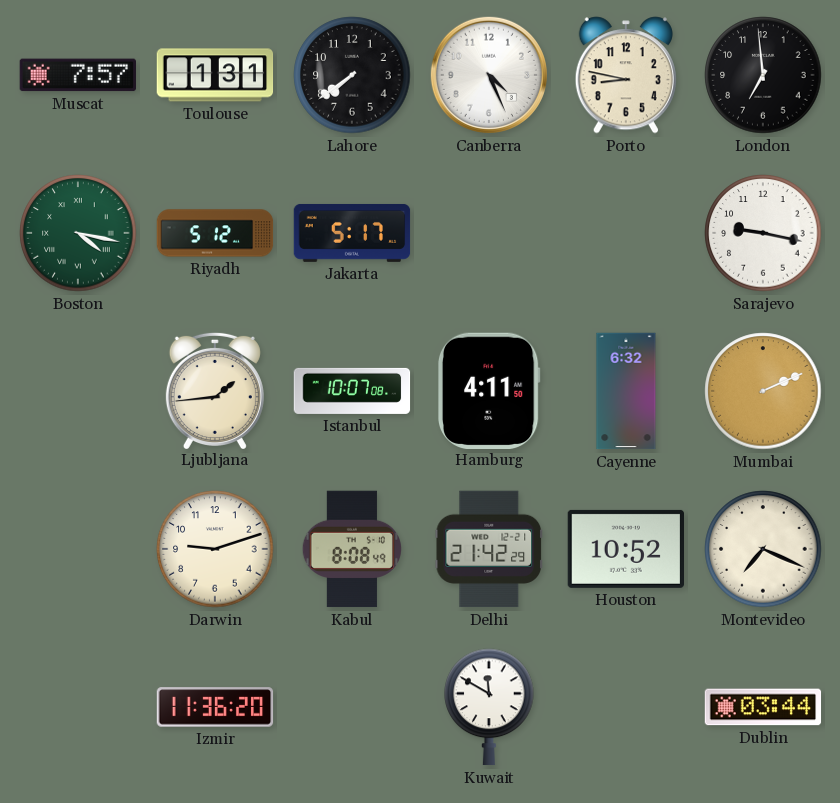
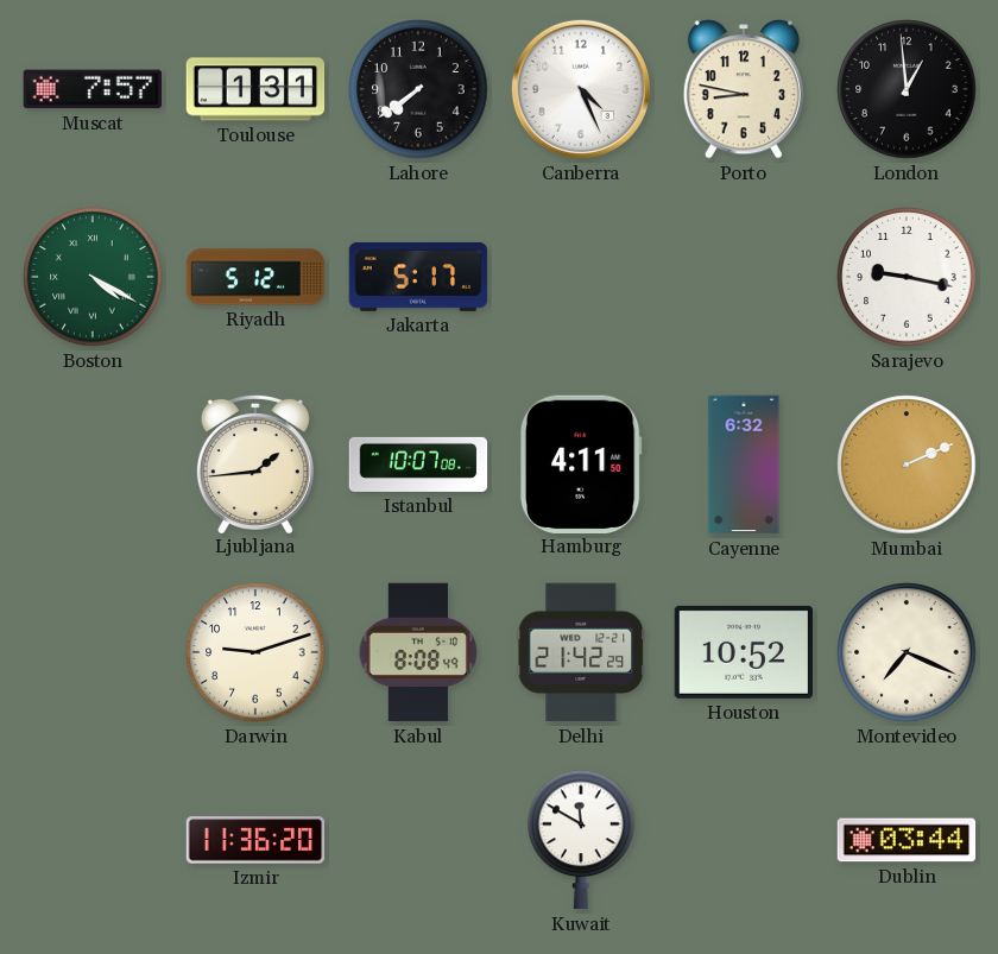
London: 6:59 -> 12:59
Boston: 4:17 -> 4:20
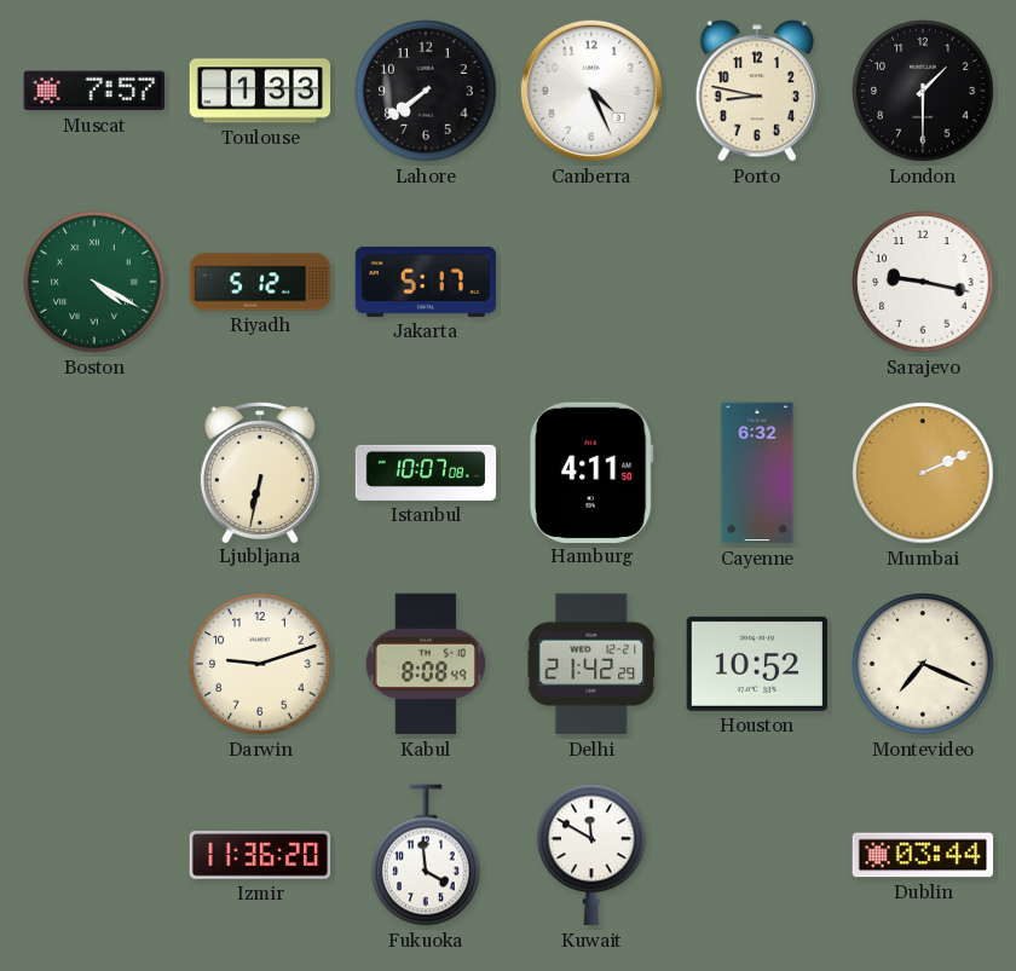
Toulouse: 1:31 -> 1:33
London: 12:59 -> 1:30
Ljubljana: 1:44 -> 6:32
Fukuoka: none -> 3:59
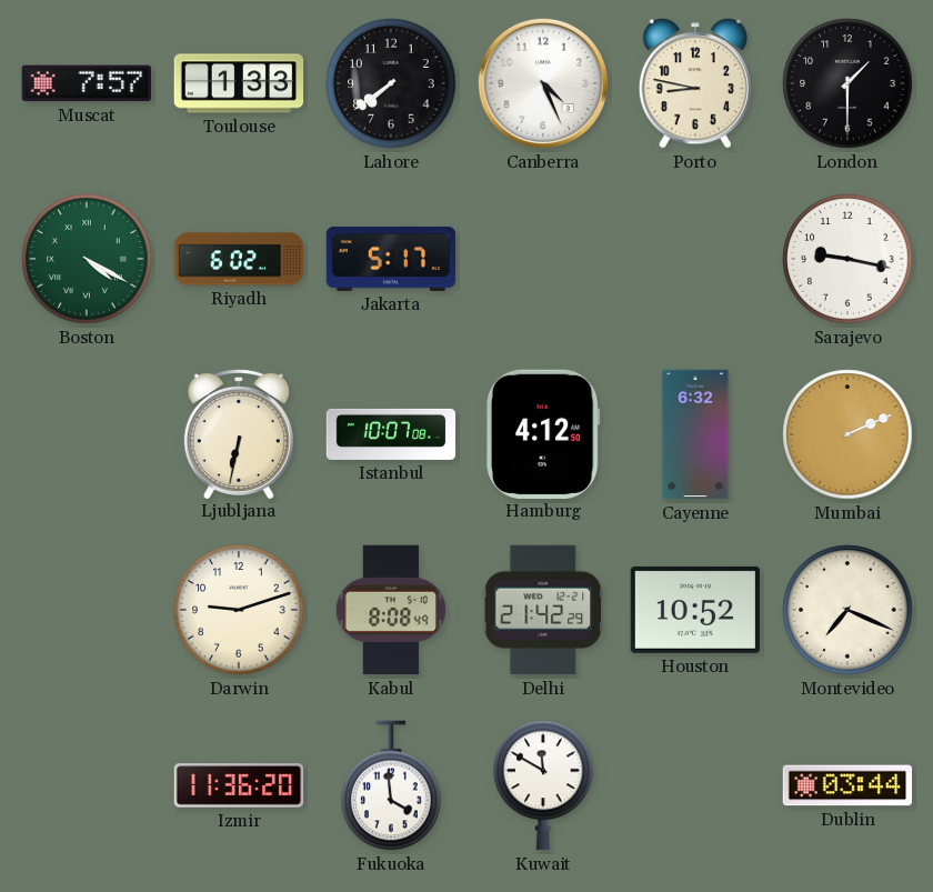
Riyadh: 5:12 -> 6:02
Hamburg: 4:11 -> 4:12
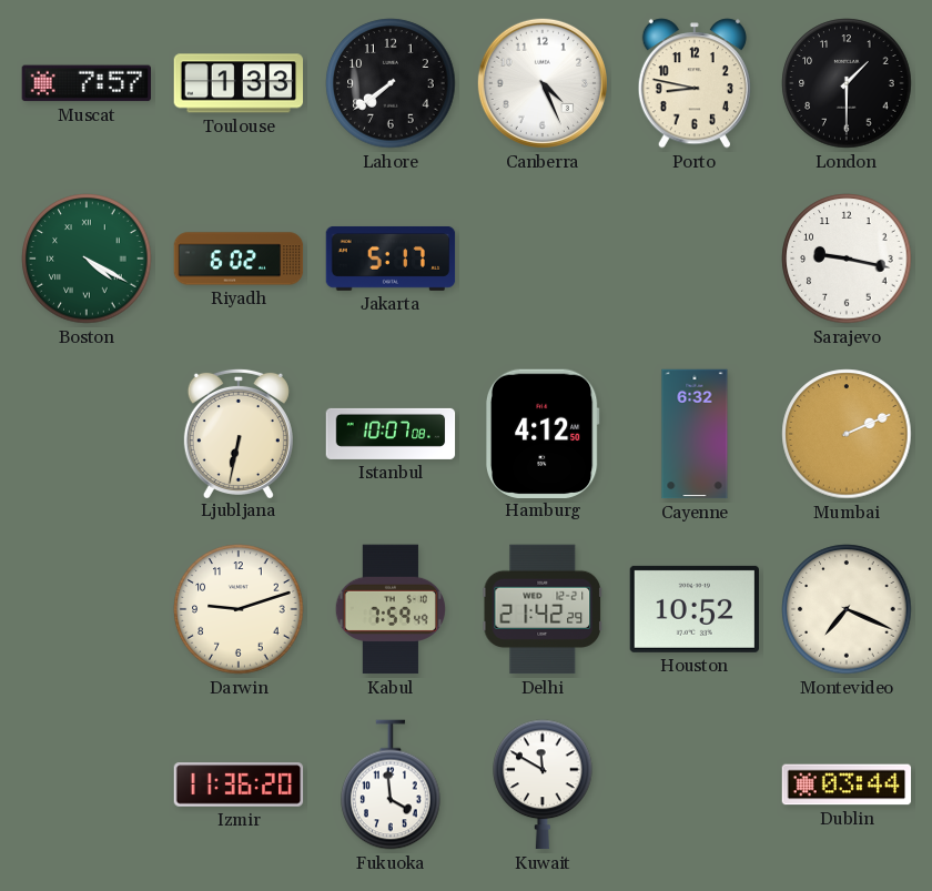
Kabul: 8:08 -> 7:59
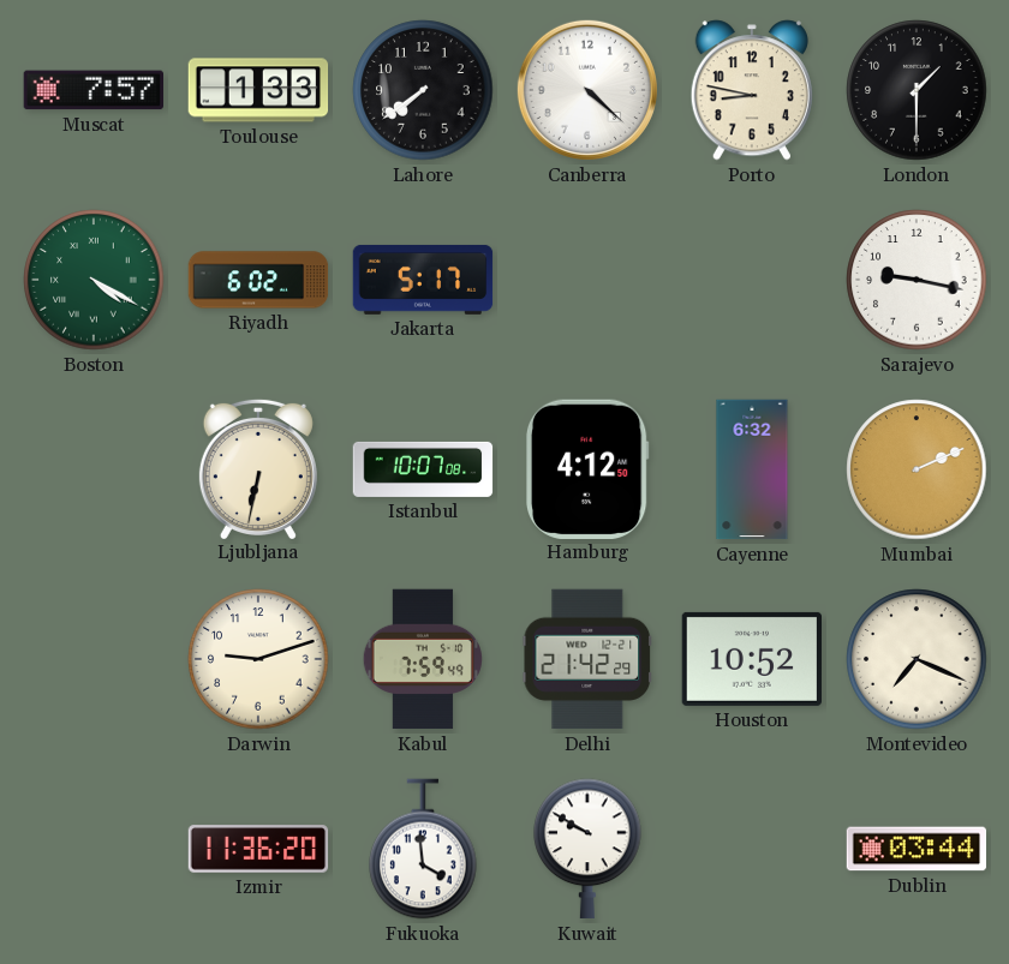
Canberra: 4:26 -> 4:22
Kuwait: 11:50 -> 9:50
